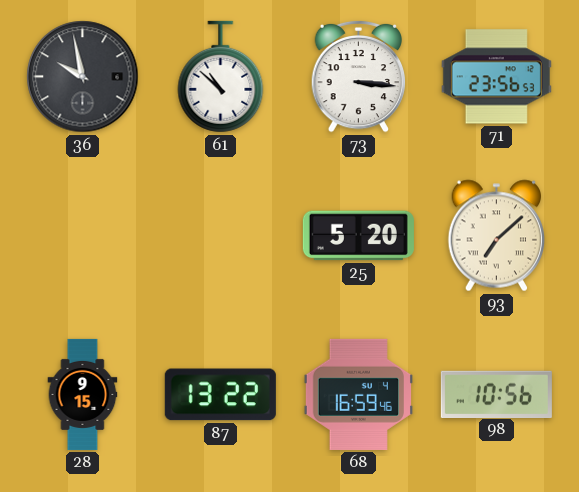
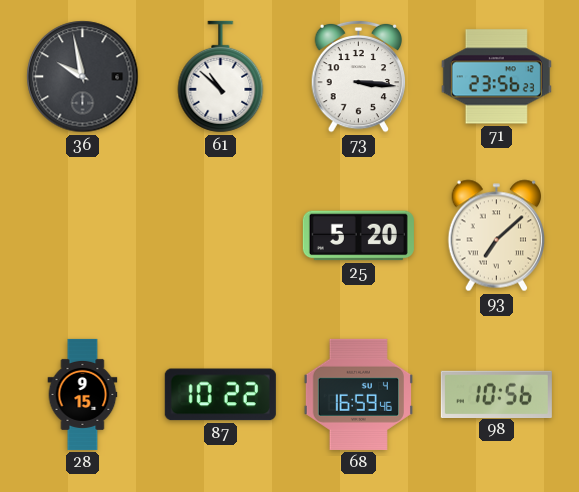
71: 23:56:53 -> 23:56:23
87: 13:22 -> 10:22
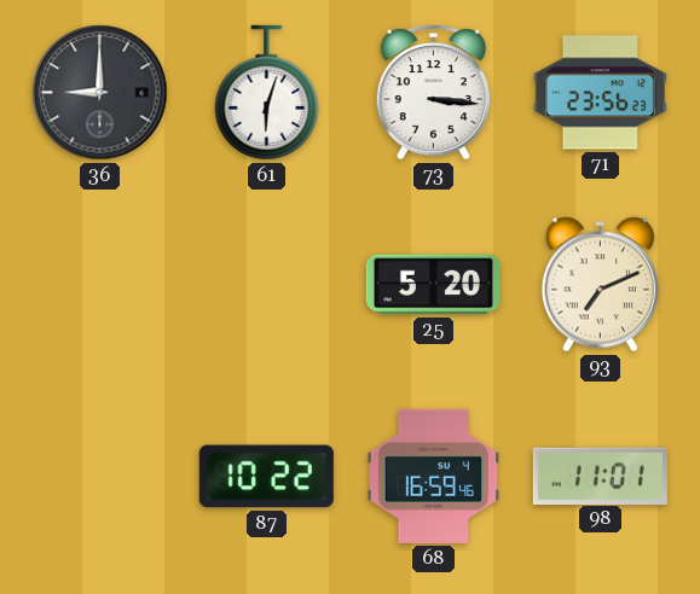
36: 9:58 -> 9:00
61: 10:52 -> 6:03
93: 7:08 -> 7:11
28: 9:15 -> none
98: 10:56 -> 11:01
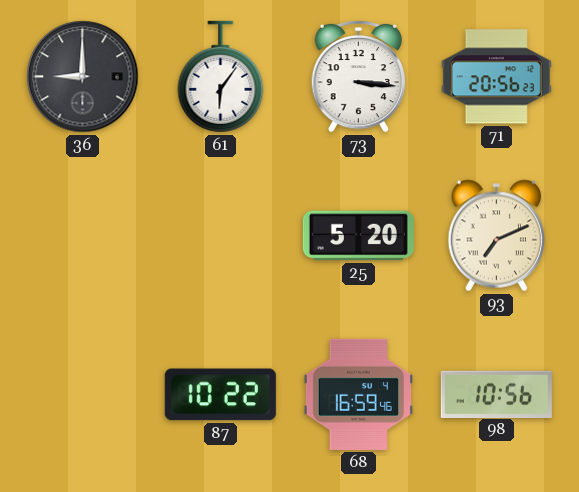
61: 6:03 -> 6:06
71: 23:56 -> 20:56
98: 11:01 -> 10:56
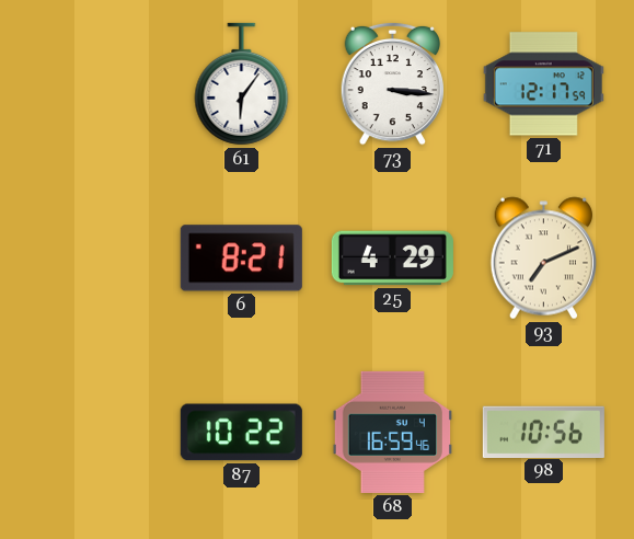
36: 9:00 -> none
71: 20:56 -> 12:17
6: none -> 8:21
25: 5:20 -> 4:29
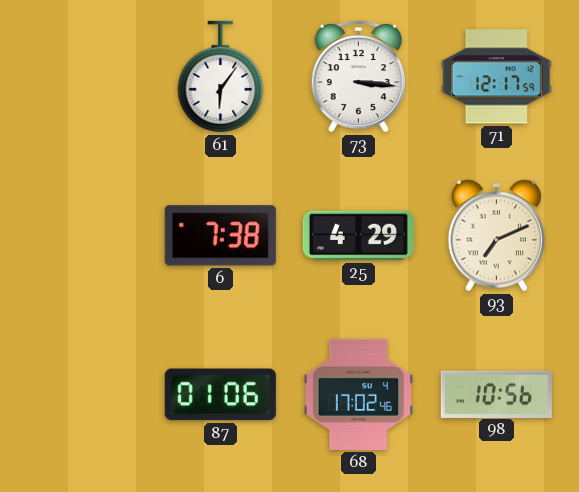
6: 8:21 -> 7:38
87: 10:22 -> 01:06
68: 16:59 -> 17:02
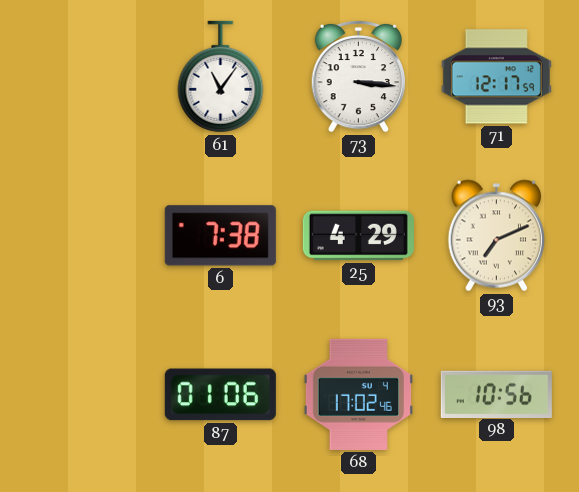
61: 6:06 -> 11:06
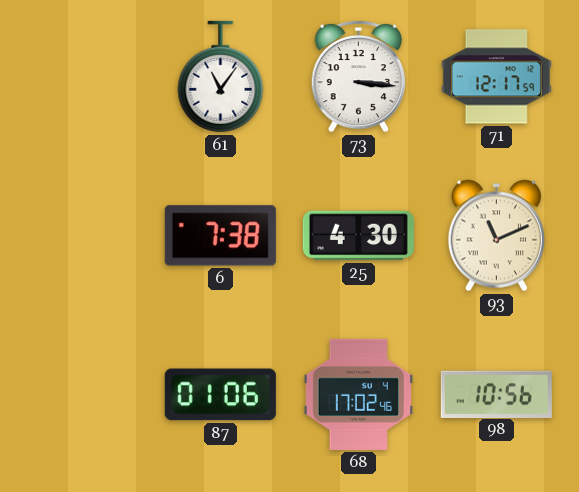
25: 4:29 -> 4:30
93: 7:11 -> 11:11
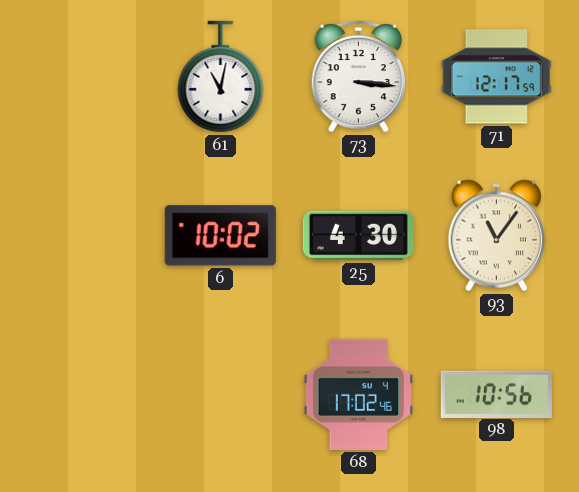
61: 11:06 -> 11:02
6: 7:38 -> 10:02
93: 11:11 -> 11:06
87: 01:06 -> none
